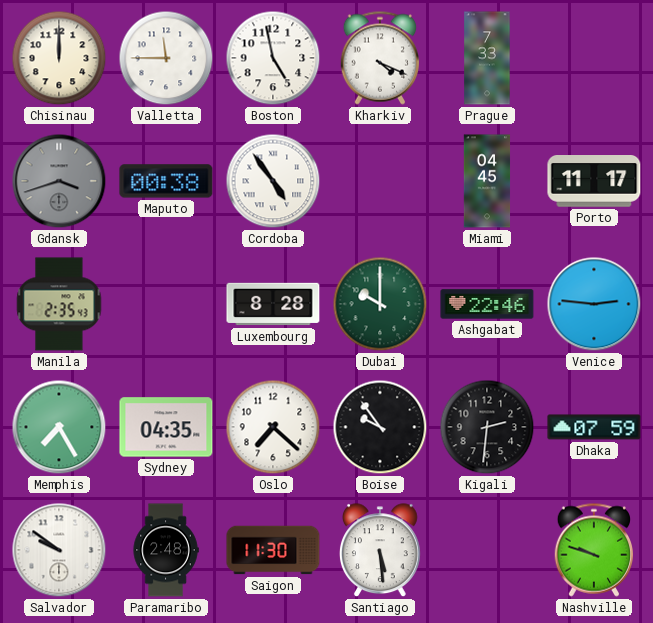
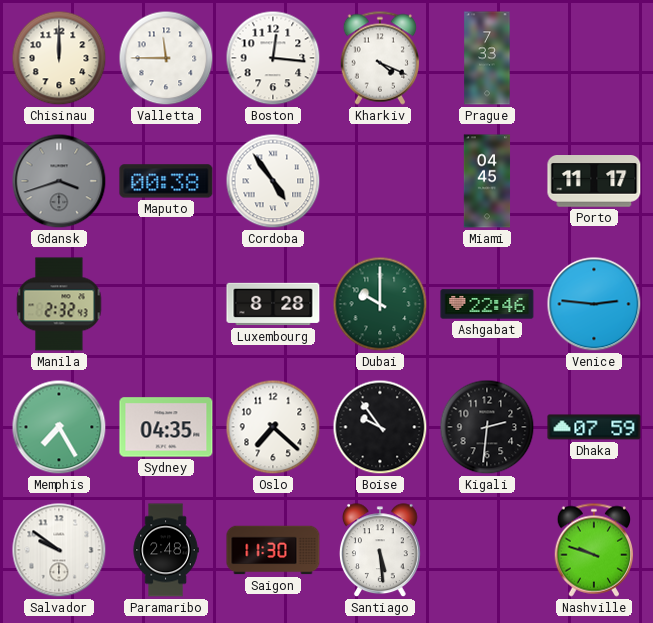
Boston: 4:58 -> 12:16
Manila: 2:35 -> 2:32
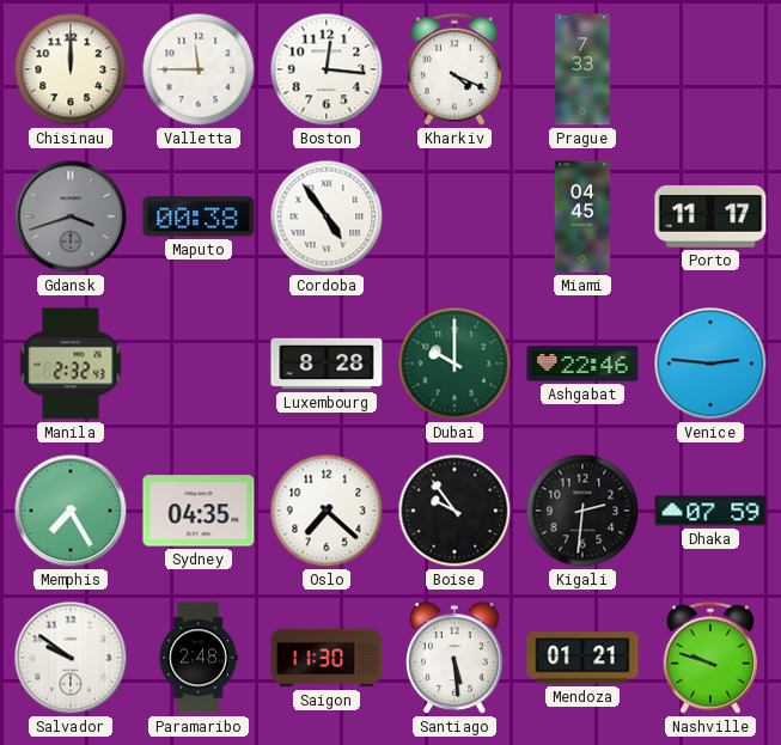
Mendoza: none -> 01:21
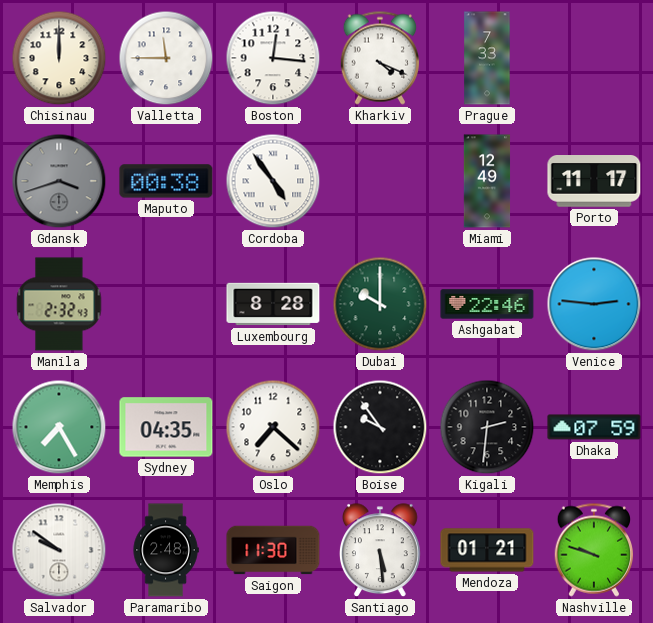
Miami: 04:45 -> 12:49
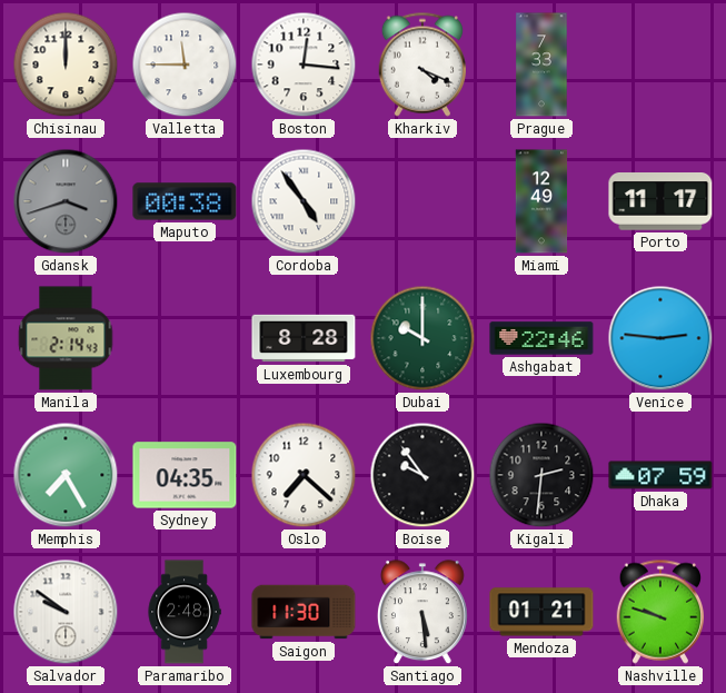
Manila: 2:32 -> 2:14
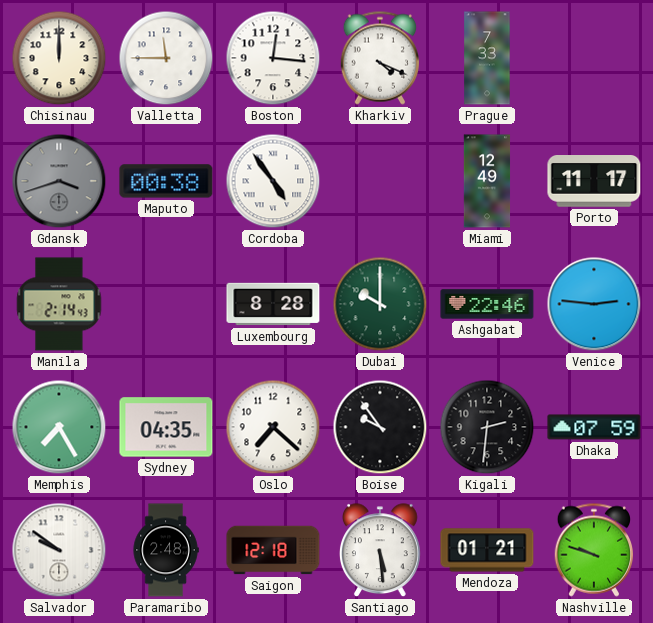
Saigon: 11:30 -> 12:18
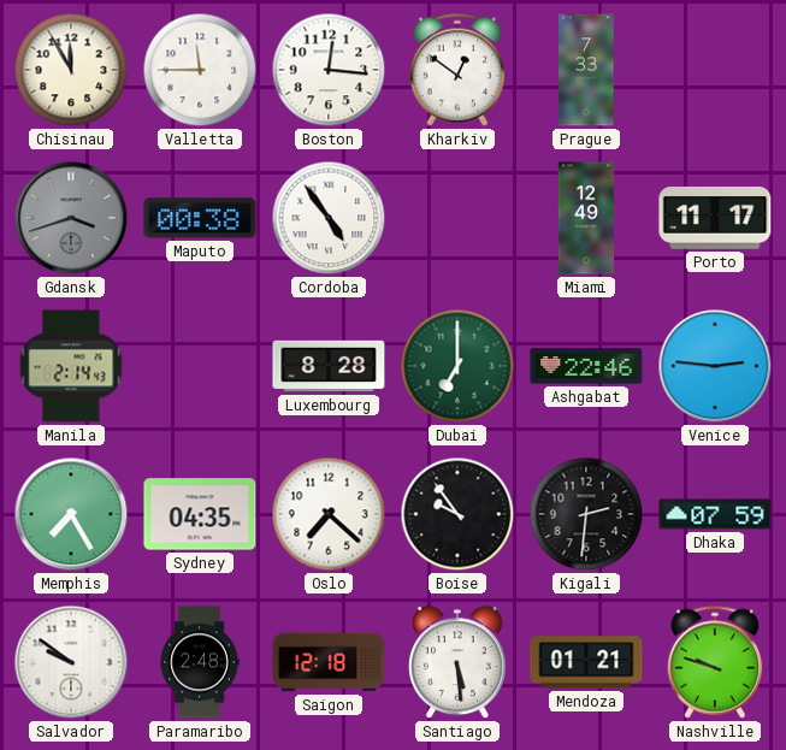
Chisinau: 12:00 -> 11:55
Kharkiv: 4:19 -> 12:51
Dubai: 10:00 -> 7:00
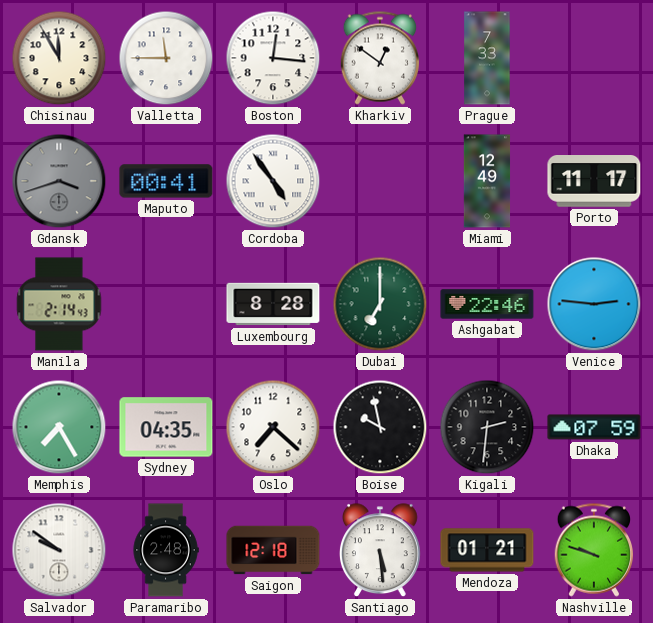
Maputo: 00:38 -> 00:41
Boise: 9:54 -> 9:58
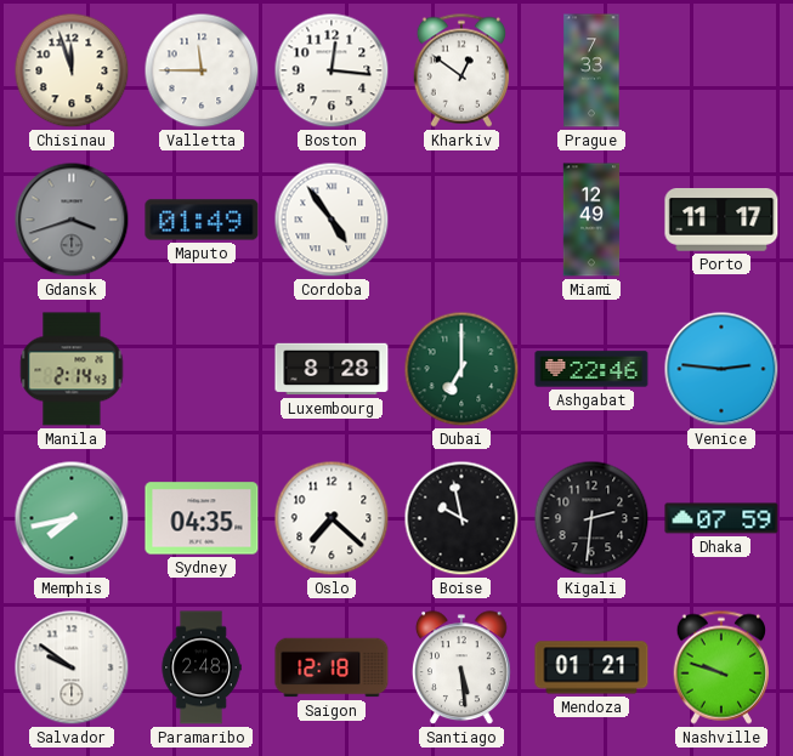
Chisinau: 11:55 -> 11:57
Maputo: 00:41 -> 01:49
Memphis: 7:25 -> 7:43
